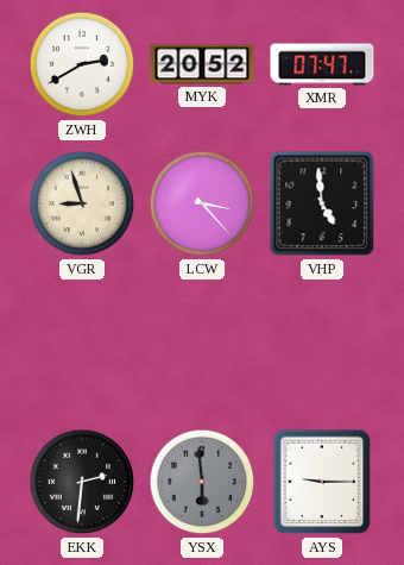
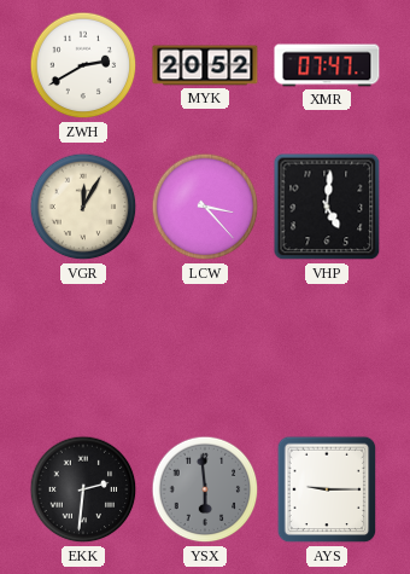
VGR: 8:57 -> 12:05
VHP: 4:59 -> 5:01
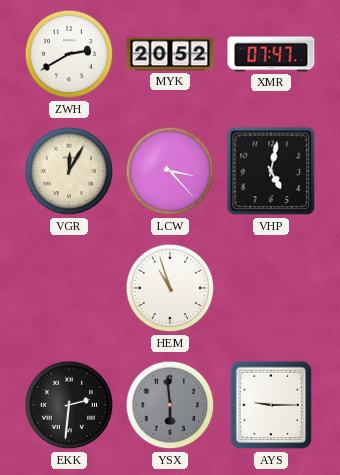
VHP: 5:01 -> 5:02
HEM: none -> 10:57
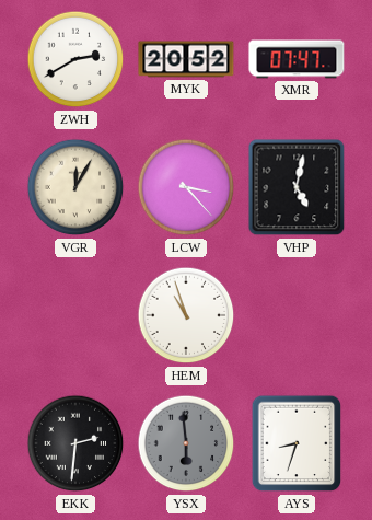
AYS: 9:15 -> 8:33
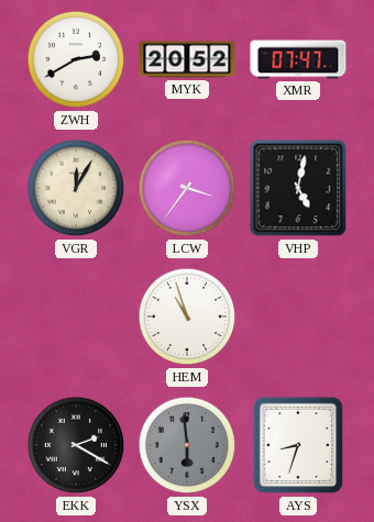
LCW: 3:23 -> 3:36
EKK: 2:31 -> 2:20
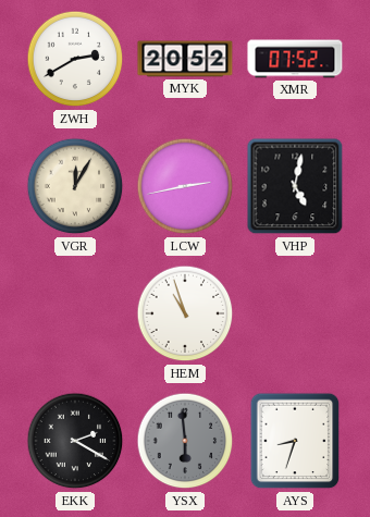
XMR: 07:47 -> 07:52
LCW: 3:36 -> 2:43
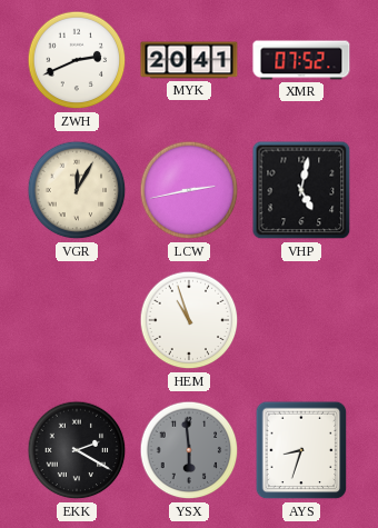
ZWH: 2:40 -> 2:41
MYK: 20:52 -> 20:41
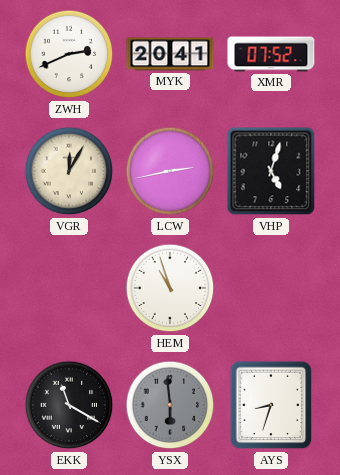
VHP: 5:02 -> 5:03
EKK: 2:20 -> 11:20
